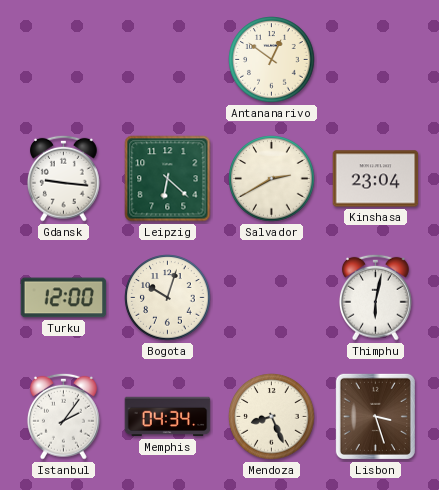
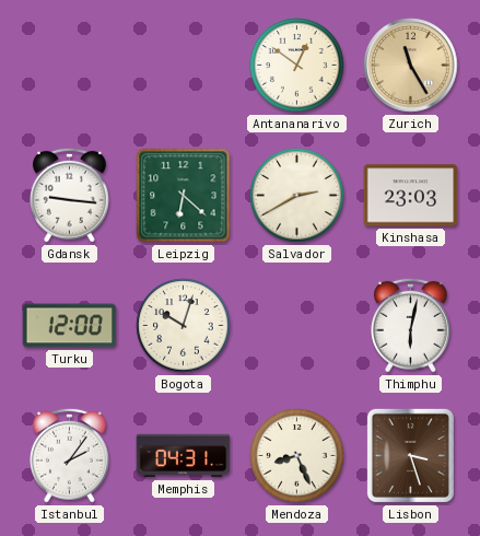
Zurich: none -> 11:25
Kinshasa: 23:04 -> 23:03
Memphis: 04:34 -> 04:31
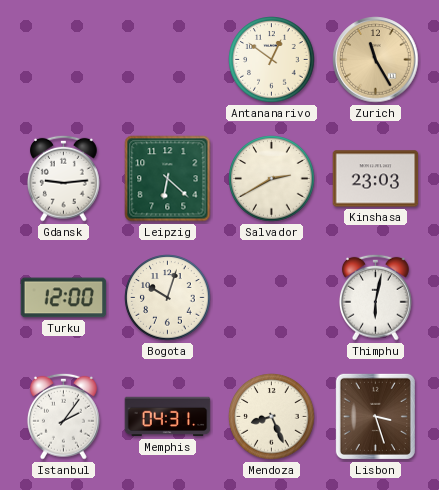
Gdansk: 9:16 -> 9:14
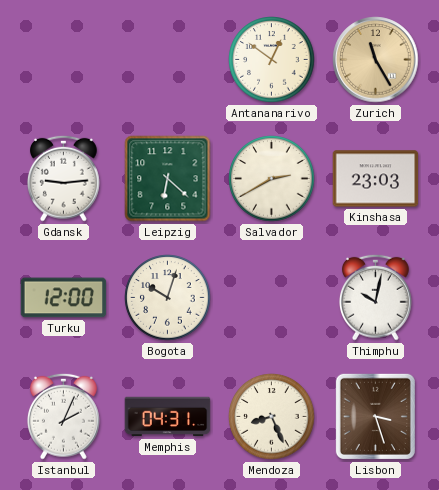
Thimphu: 6:02 -> 10:02
Istanbul: 2:06 -> 2:04
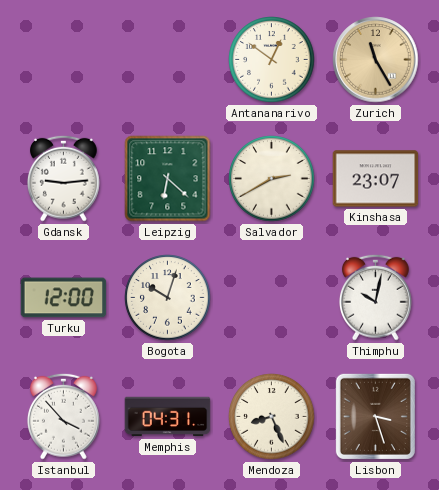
Kinshasa: 23:03 -> 23:07
Istanbul: 2:04 -> 3:53
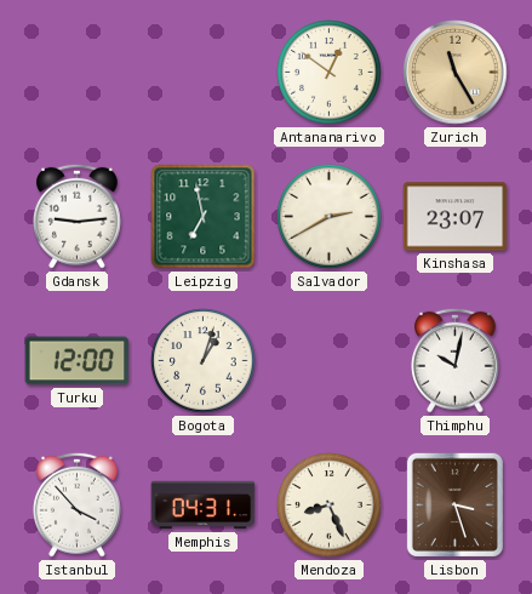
Leipzig: 6:22 -> 6:58
Bogota: 10:03 -> 1:03
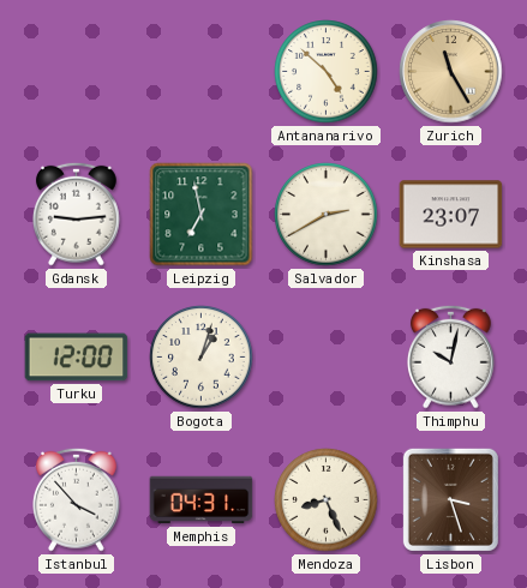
Antananarivo: 12:51 -> 4:52
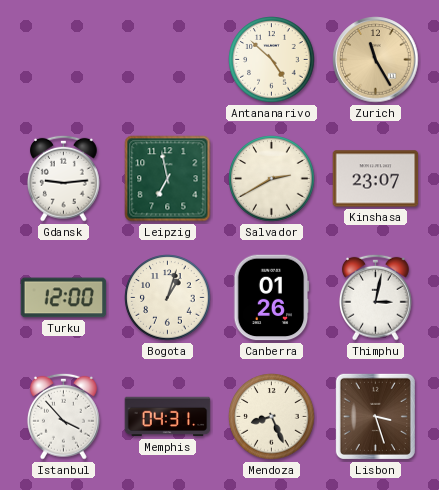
Canberra: none -> 01:26
Thimphu: 10:02 -> 3:02
